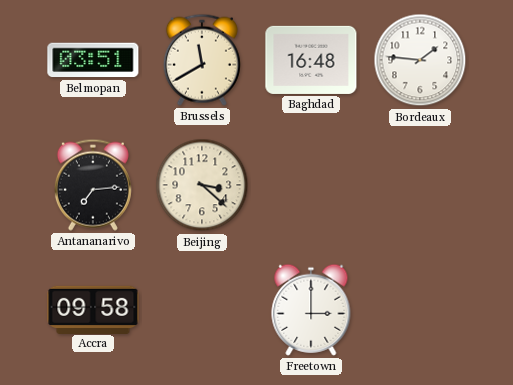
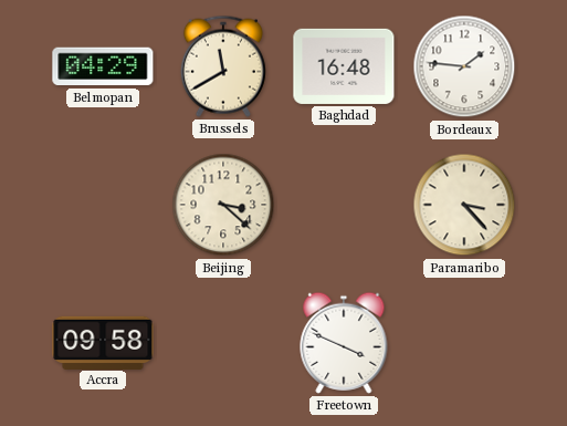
Belmopan: 03:51 -> 04:29
Antananarivo: 7:14 -> none
Paramaribo: none -> 3:23
Freetown: 3:00 -> 3:49
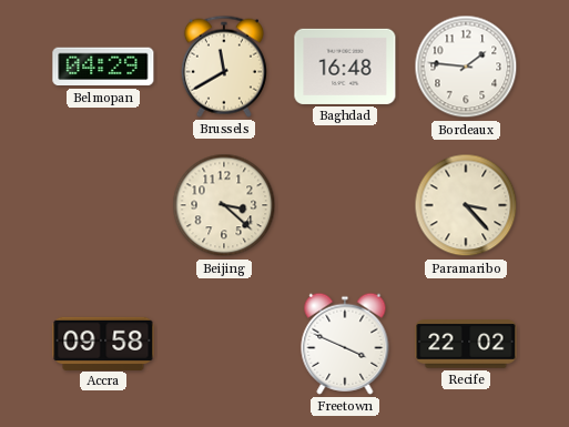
Recife: none -> 22:02
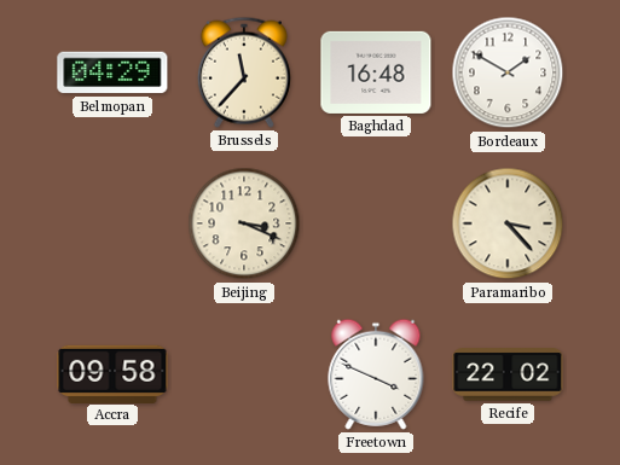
Brussels: 11:40 -> 11:37
Bordeaux: 1:46 -> 1:50
Beijing: 3:22 -> 3:19
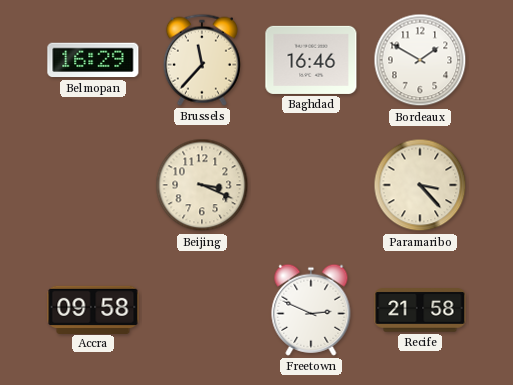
Belmopan: 04:29 -> 16:29
Baghdad: 16:48 -> 16:46
Freetown: 3:49 -> 2:49
Recife: 22:02 -> 21:58
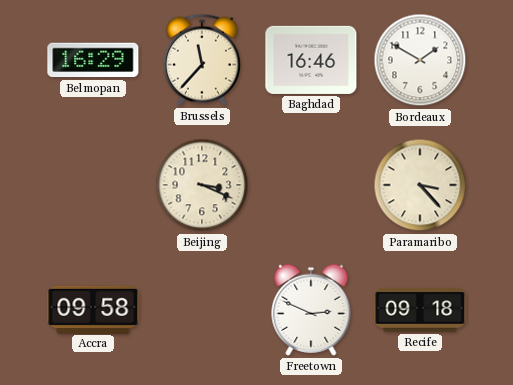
Recife: 21:58 -> 09:18
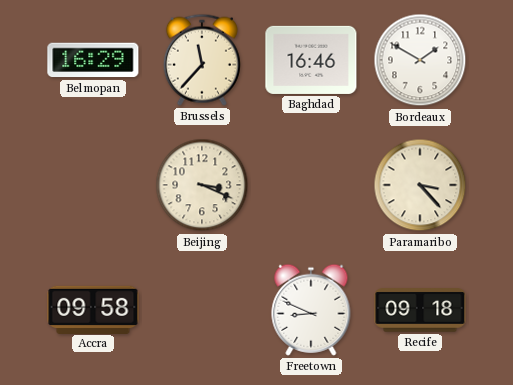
Freetown: 2:49 -> 8:49
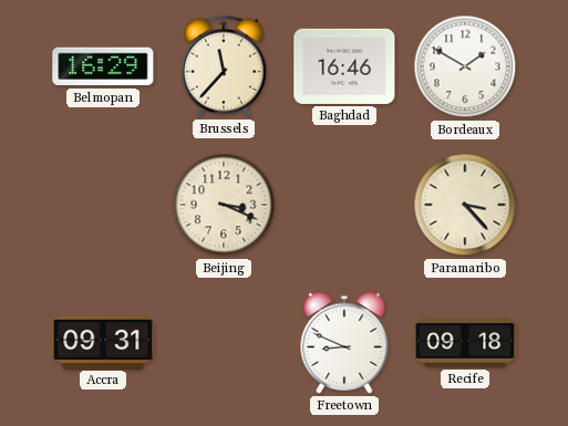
Accra: 09:58 -> 09:31
